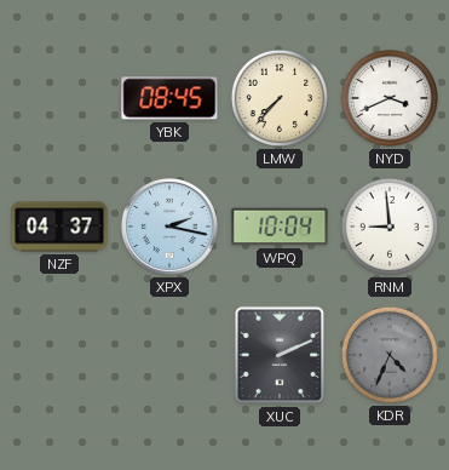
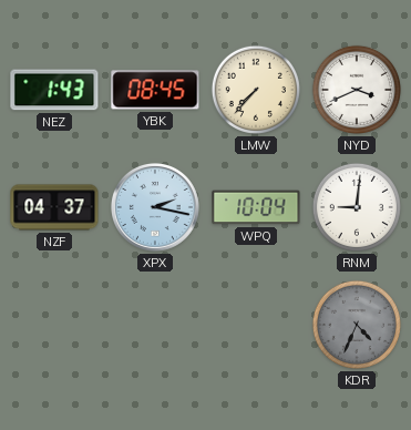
NEZ: none -> 1:43
RNM: 8:59 -> 9:01
XUC: 2:11 -> none
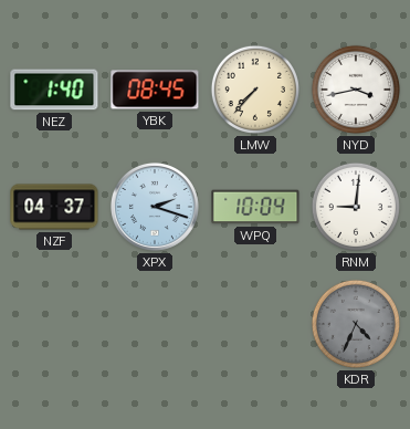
NEZ: 1:43 -> 1:40
NYD: 3:41 -> 3:43
XPX: 2:17 -> 2:18
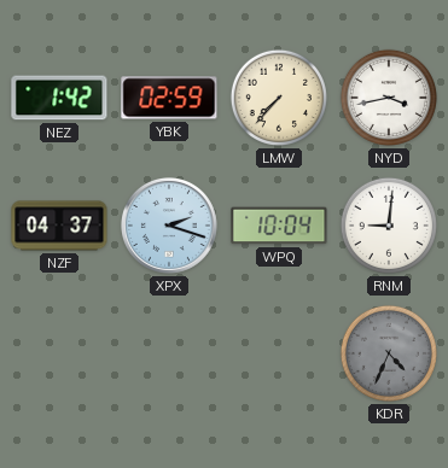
NEZ: 1:40 -> 1:42
YBK: 08:45 -> 02:59
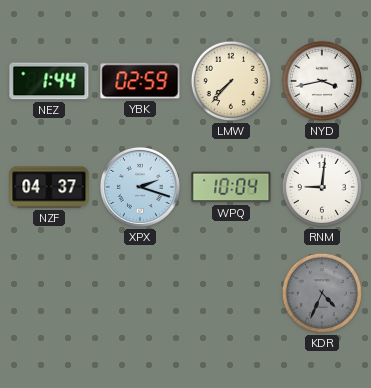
NEZ: 1:42 -> 1:44
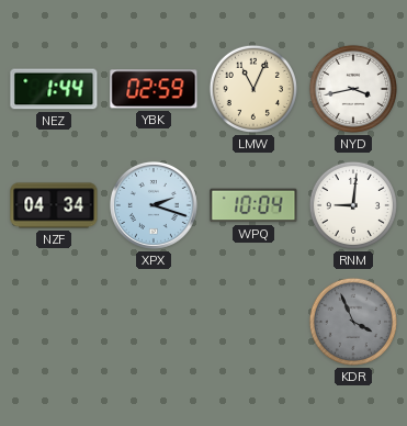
LMW: 7:37 -> 11:04
NZF: 04:37 -> 04:34
KDR: 4:34 -> 3:56
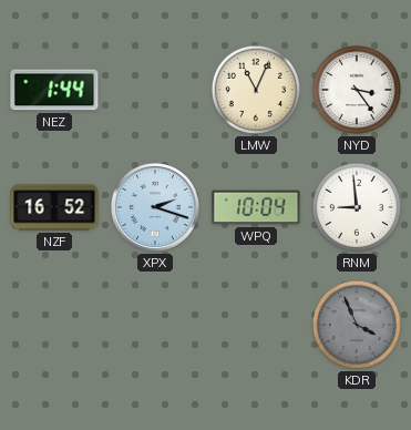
YBK: 02:59 -> none
NYD: 3:43 -> 3:24
NZF: 04:34 -> 16:52
RNM: 9:01 -> 8:59
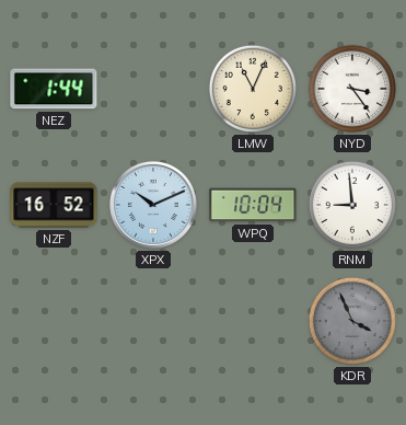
XPX: 2:18 -> 10:11
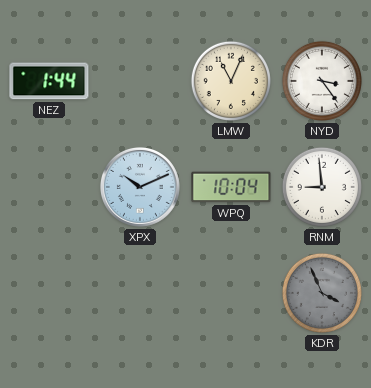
NZF: 16:52 -> none
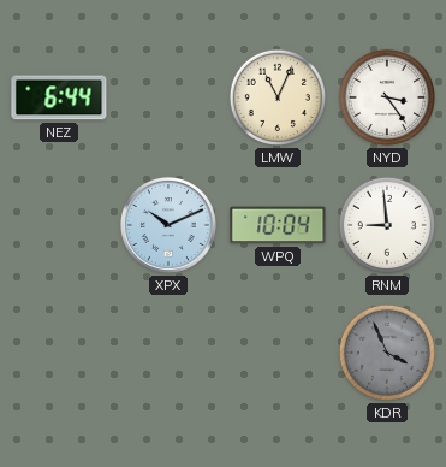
NEZ: 1:44 -> 6:44
